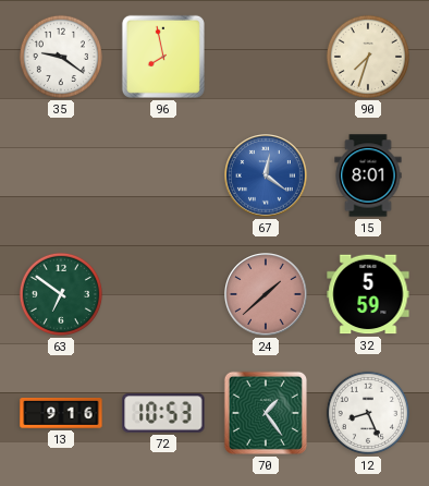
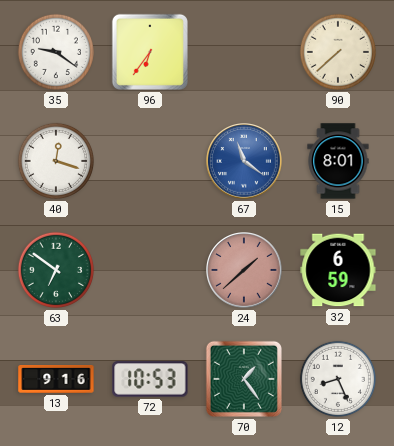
96: 7:58 -> 6:36
90: 7:33 -> 7:38
40: none -> 12:18
67: 12:21 -> 11:21
32: 5:59 -> 6:59
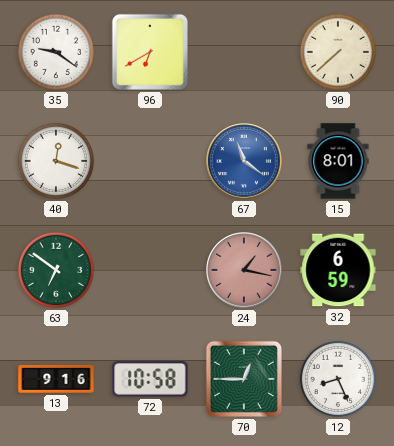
96: 6:36 -> 6:40
24: 1:38 -> 1:17
72: 10:53 -> 10:58
70: 1:24 -> 12:45
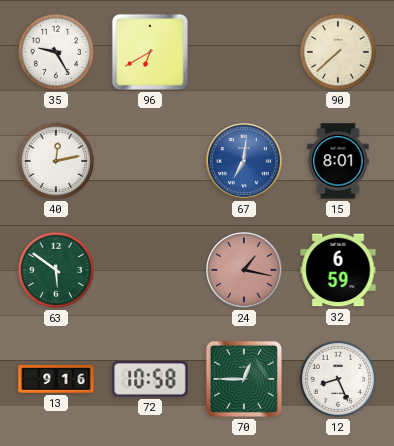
35: 9:21 -> 9:25
40: 12:18 -> 12:13
67: 11:21 -> 7:01
63: 6:51 -> 5:51
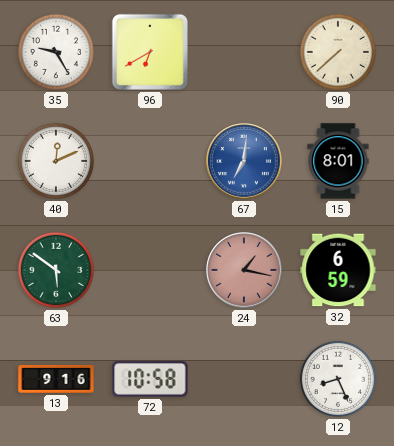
40: 12:13 -> 12:11
70: 12:45 -> none
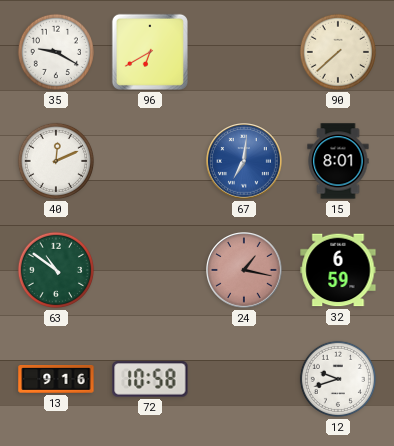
35: 9:25 -> 9:20
63: 5:51 -> 10:51
12: 8:26 -> 9:42
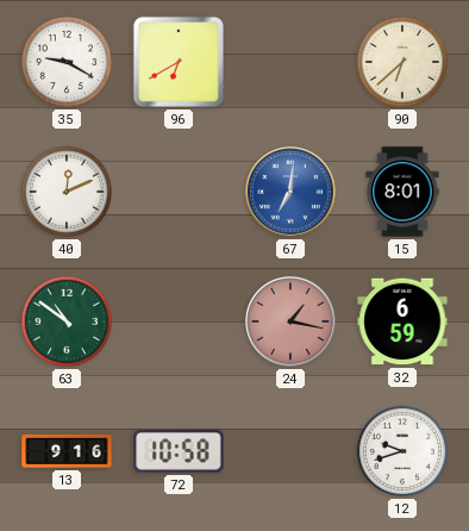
90: 7:38 -> 6:38
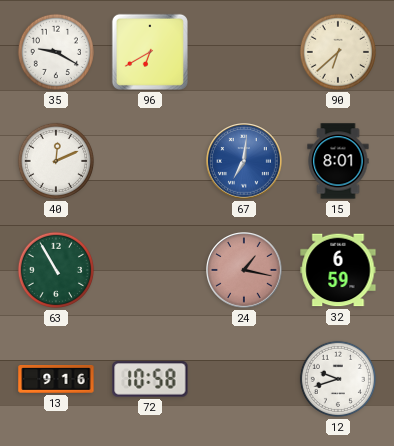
63: 10:51 -> 10:55
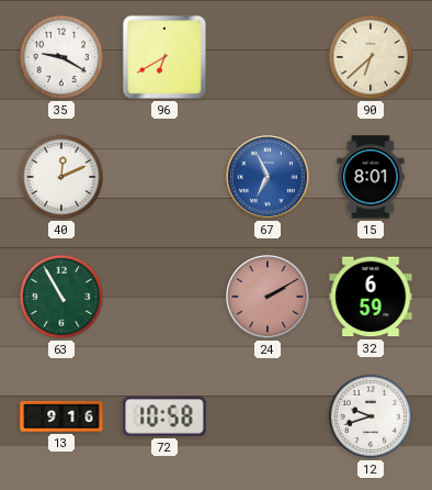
67: 7:01 -> 6:56
24: 1:17 -> 2:10
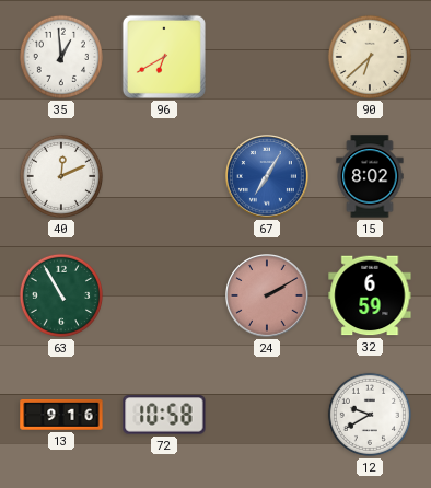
35: 9:20 -> 12:59
67: 6:56 -> 7:05
15: 8:01 -> 8:02
12: 9:42 -> 9:40
